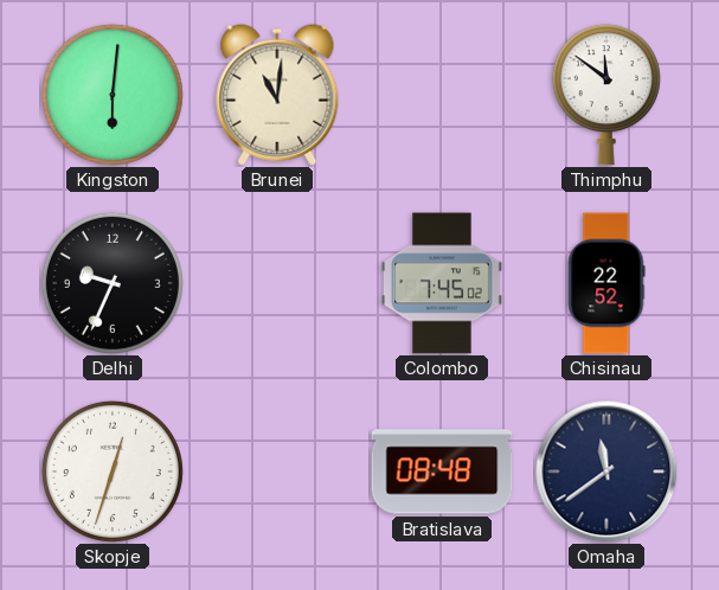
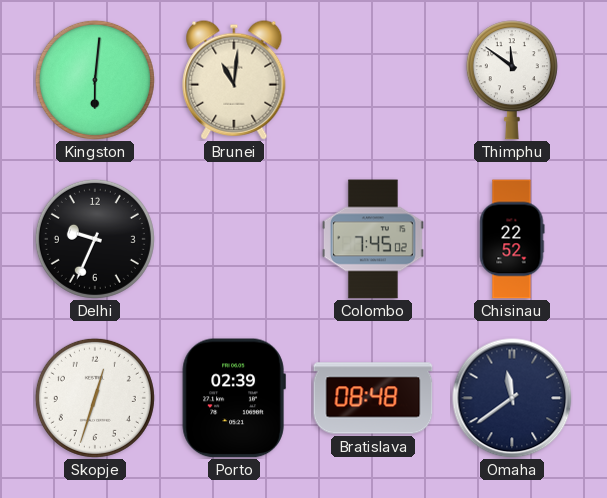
Porto: none -> 02:39
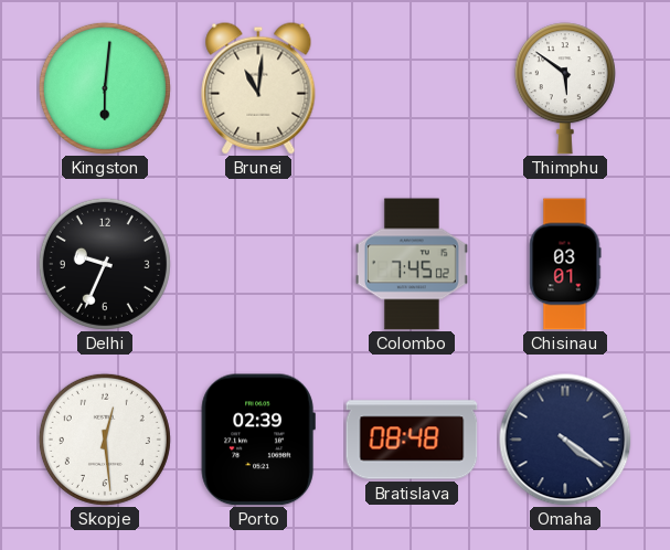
Thimphu: 11:51 -> 5:51
Chisinau: 22:52 -> 03:01
Skopje: 12:33 -> 12:29
Omaha: 11:39 -> 4:21
